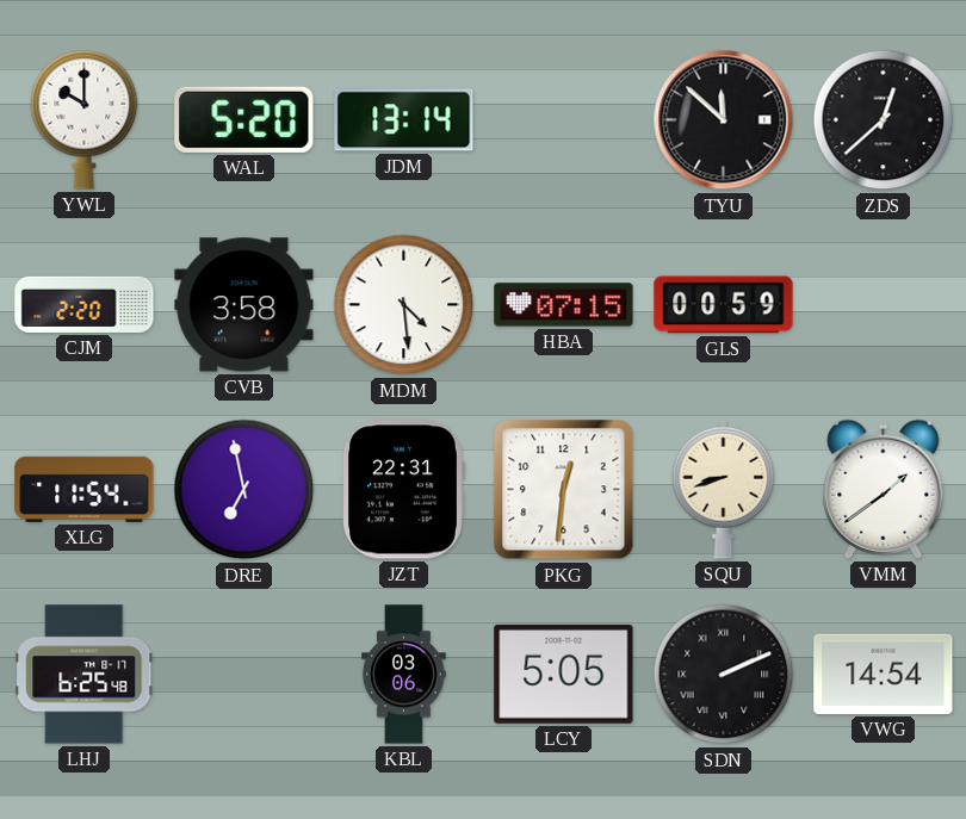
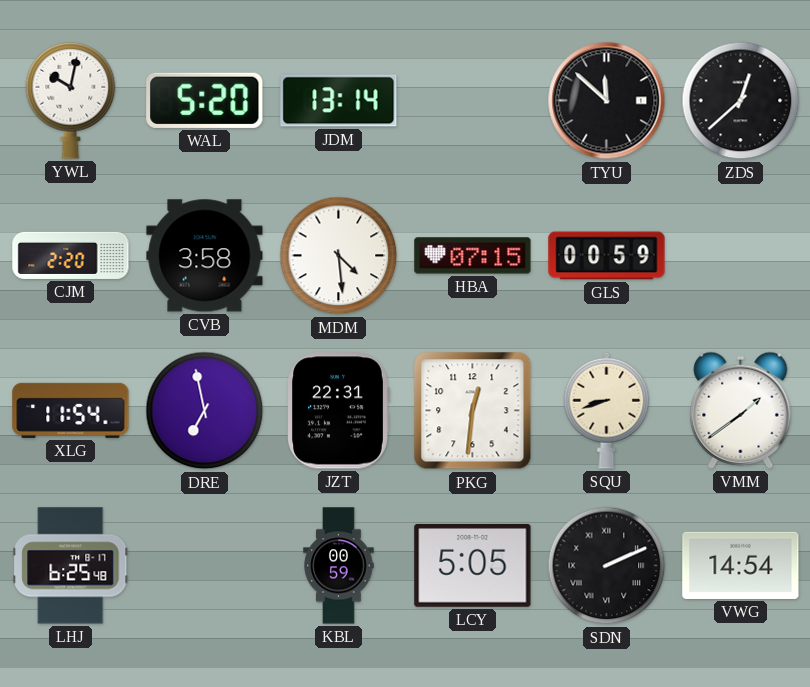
YWL: 10:00 -> 10:02
KBL: 03:06 -> 00:59
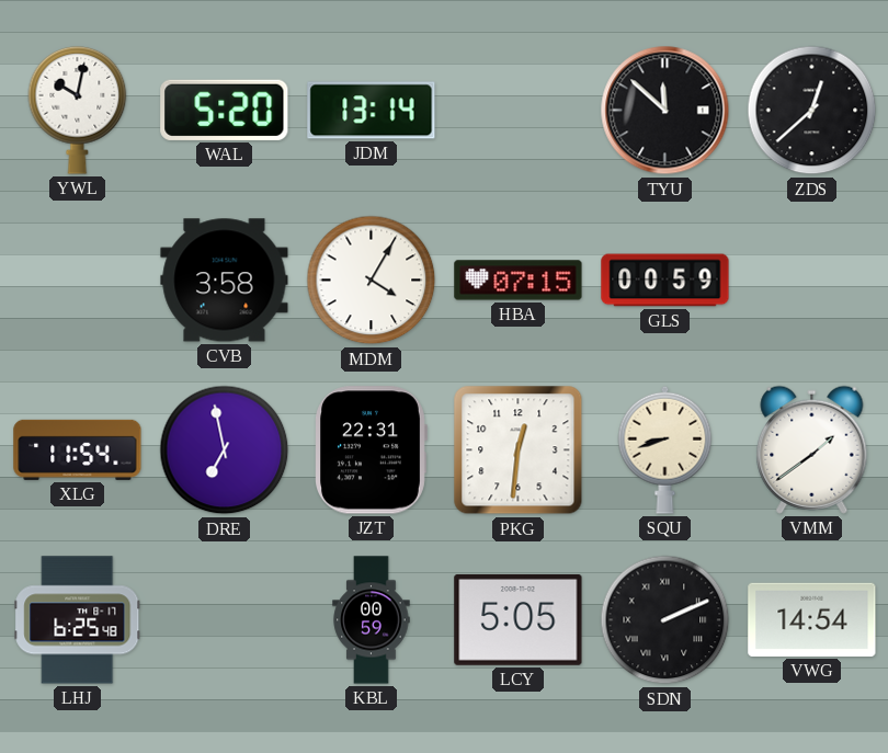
CJM: 2:20 -> none
MDM: 4:29 -> 4:05
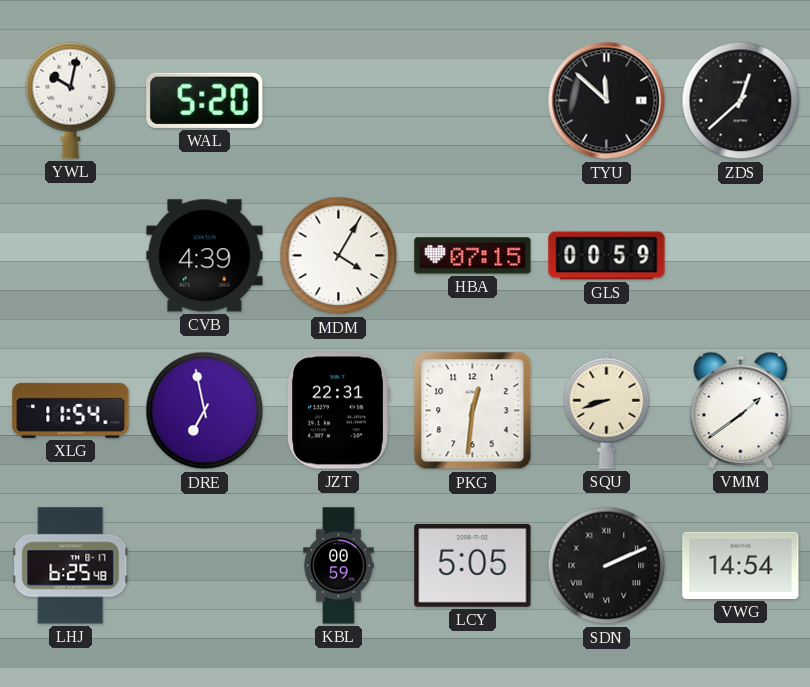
JDM: 13:14 -> none
CVB: 3:58 -> 4:39
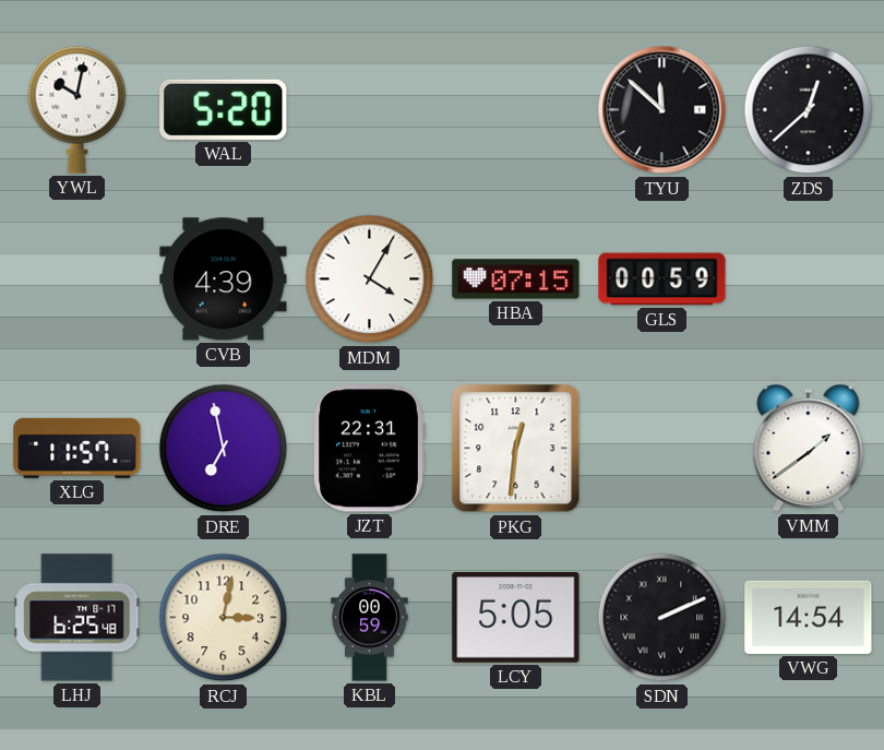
XLG: 11:54 -> 11:57
SQU: 8:42 -> none
RCJ: none -> 3:02
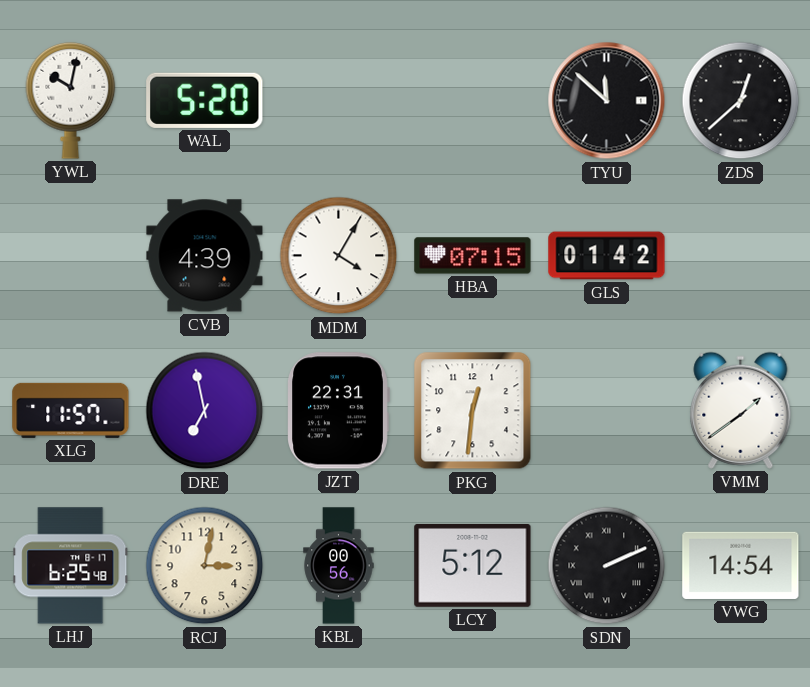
GLS: 00:59 -> 01:42
KBL: 00:59 -> 00:56
LCY: 5:05 -> 5:12
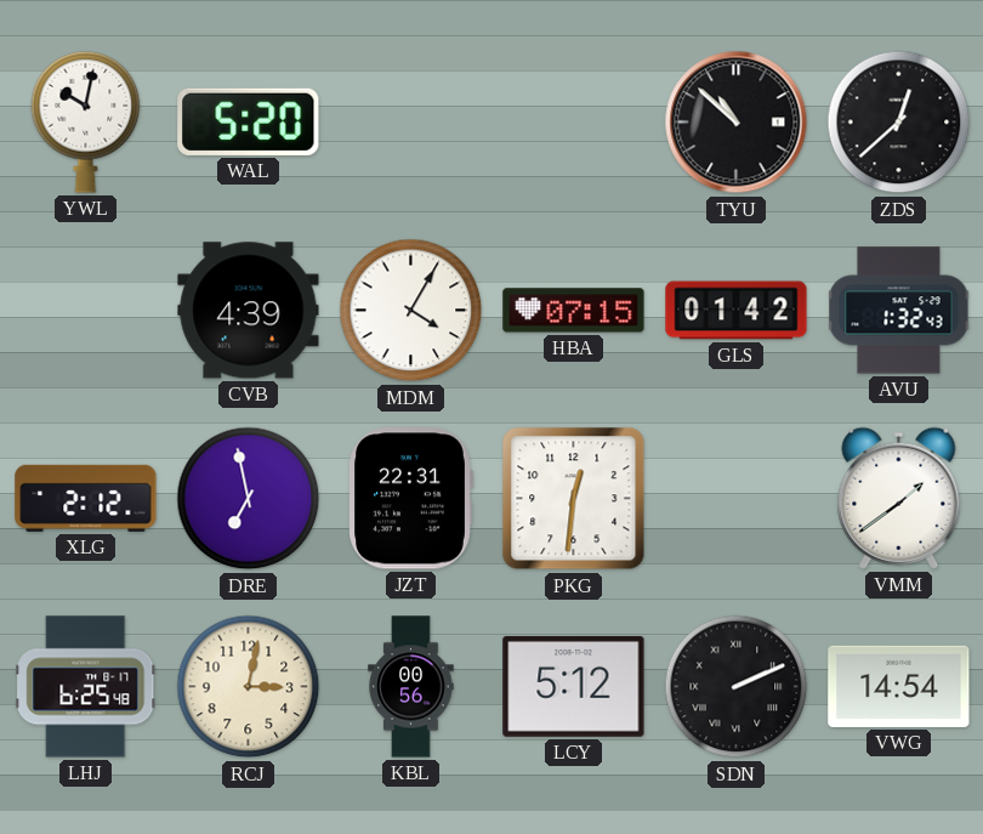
TYU: 11:52 -> 10:52
AVU: none -> 1:32
XLG: 11:57 -> 2:12
